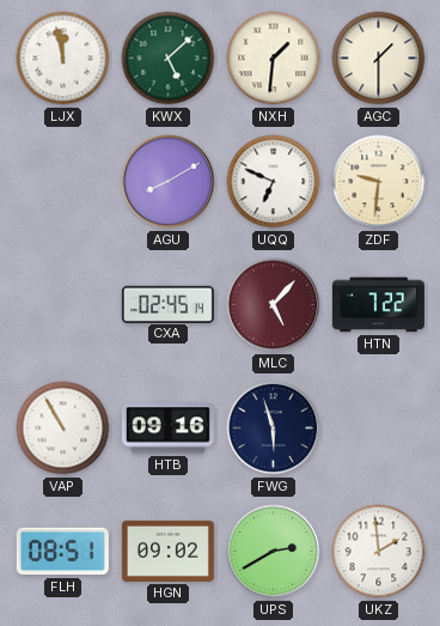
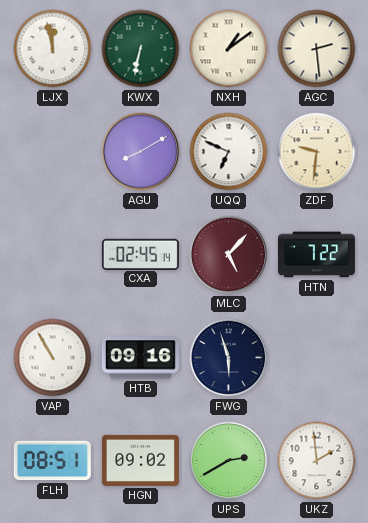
KWX: 5:08 -> 6:32
NXH: 1:31 -> 1:09
AGC: 1:30 -> 2:29
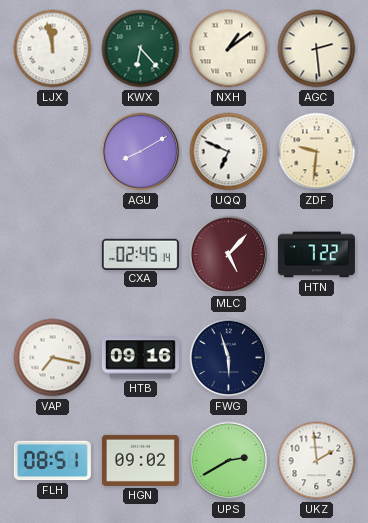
KWX: 6:32 -> 6:23
VAP: 10:55 -> 7:17
